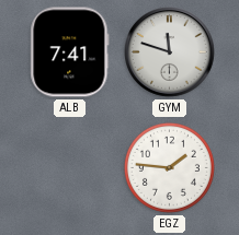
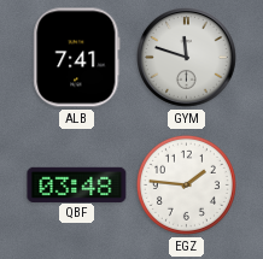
QBF: none -> 03:48
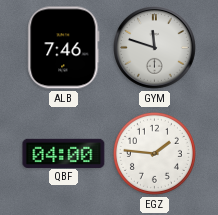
ALB: 7:41 -> 7:46
QBF: 03:48 -> 04:00
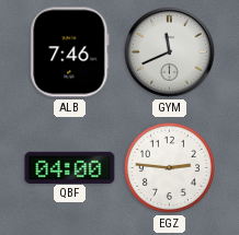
GYM: 11:48 -> 11:41
EGZ: 1:46 -> 2:46
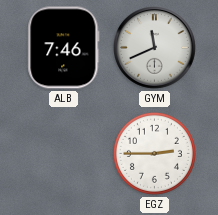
QBF: 04:00 -> none
EGZ: 2:46 -> 2:45
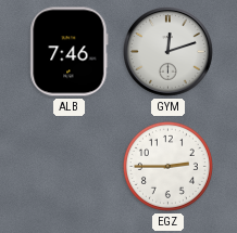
GYM: 11:41 -> 12:12
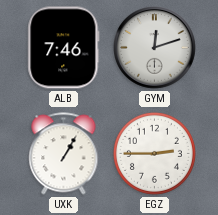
UXK: none -> 1:05
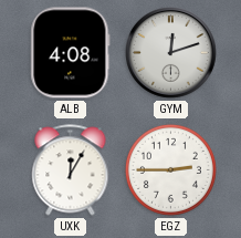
ALB: 7:46 -> 4:08
UXK: 1:05 -> 12:05
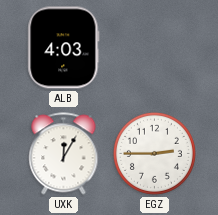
ALB: 4:08 -> 4:03
GYM: 12:12 -> none
